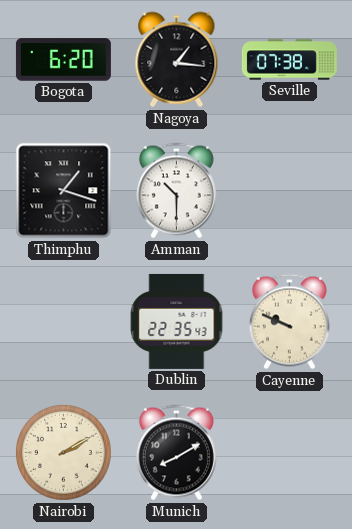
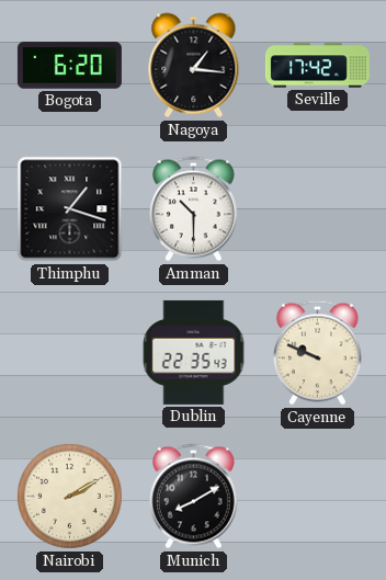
Seville: 07:38 -> 17:42
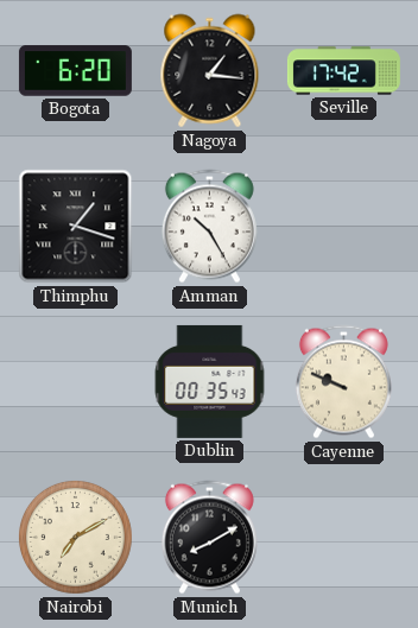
Amman: 10:30 -> 10:25
Dublin: 22:35 -> 00:35
Nairobi: 2:10 -> 7:10
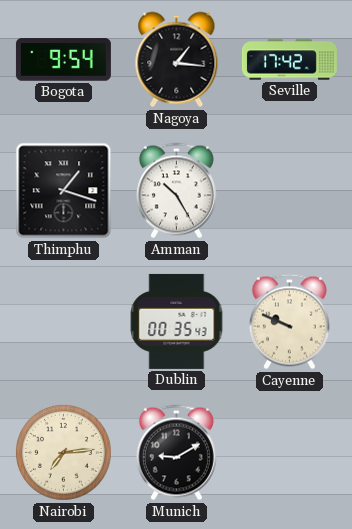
Bogota: 6:20 -> 9:54
Nairobi: 7:10 -> 7:14
Munich: 8:10 -> 9:10
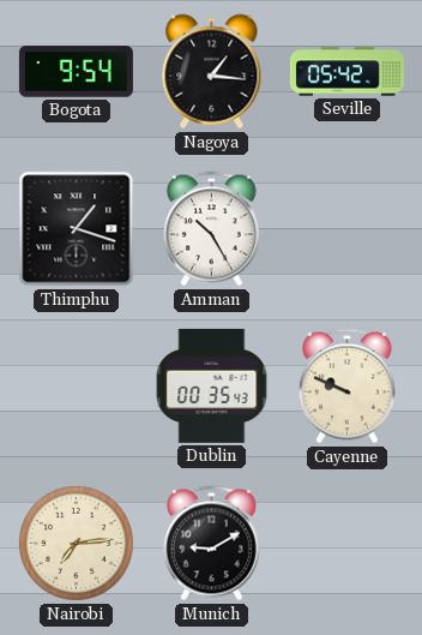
Seville: 17:42 -> 05:42
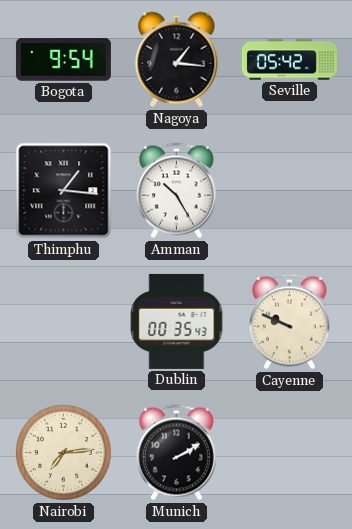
Thimphu: 1:18 -> 1:16
Munich: 9:10 -> 2:10
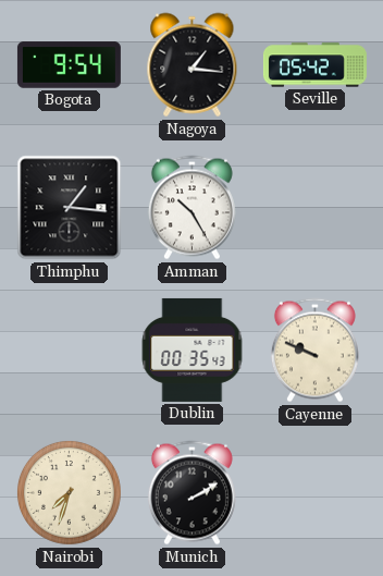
Nairobi: 7:14 -> 7:33
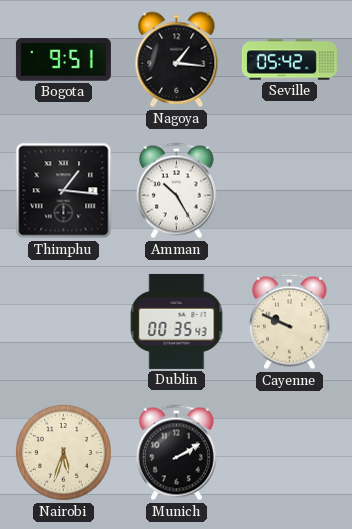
Bogota: 9:54 -> 9:51
Nairobi: 7:33 -> 5:33
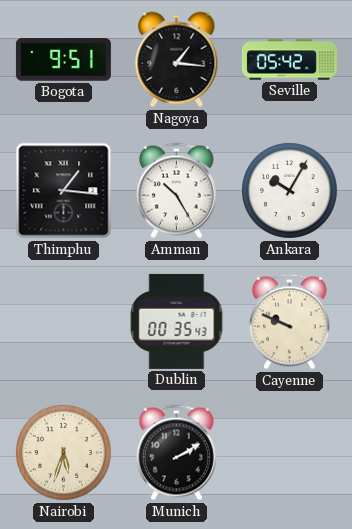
Ankara: none -> 10:05
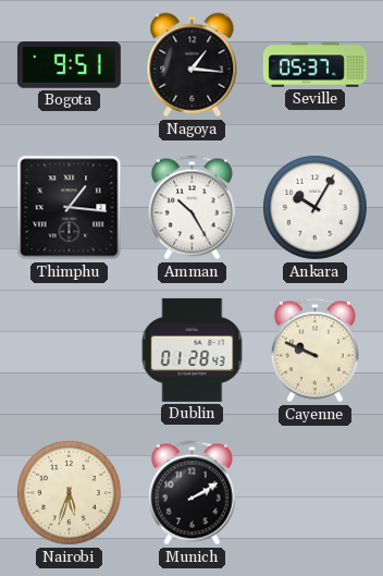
Seville: 05:42 -> 05:37
Dublin: 00:35 -> 01:28
